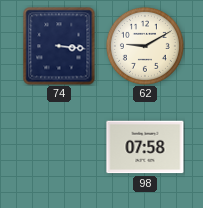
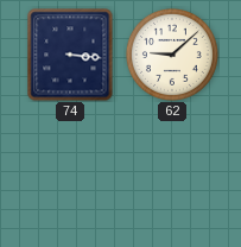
62: 9:10 -> 9:08
98: 07:58 -> none
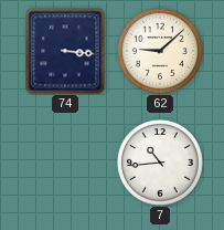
7: none -> 10:44
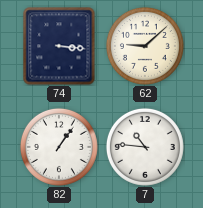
82: none -> 1:06
7: 10:44 -> 10:46
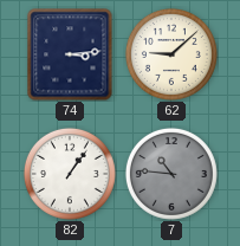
74: 3:16 -> 3:14
7 dial: white -> grey
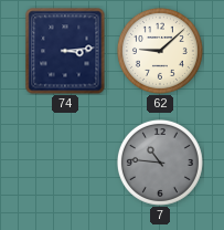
82: 1:06 -> none
